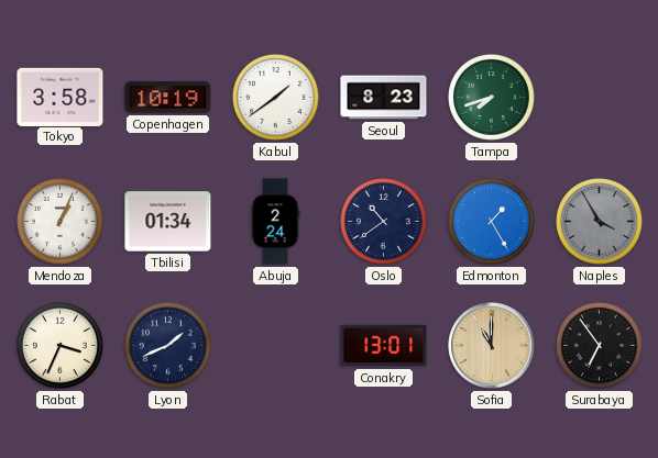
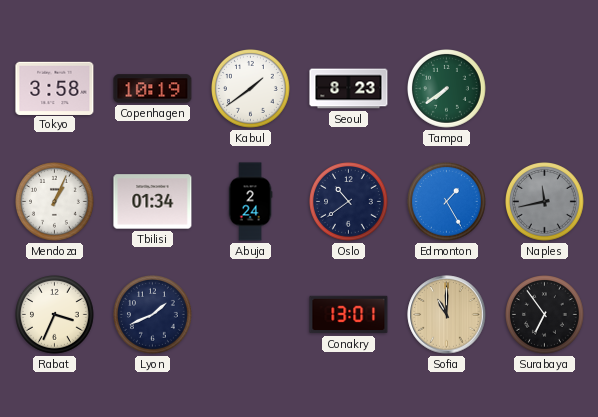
Tampa: 7:42 -> 7:39
Naples: 3:55 -> 11:43
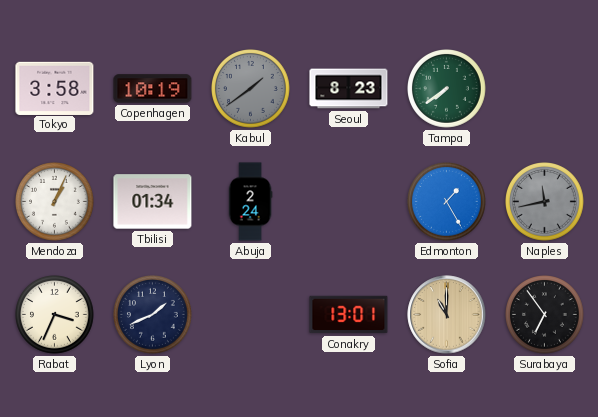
Kabul dial: white -> grey
Oslo: 10:39 -> none
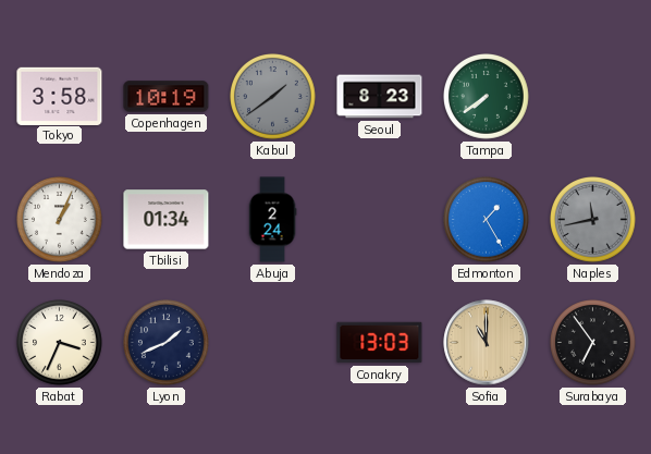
Conakry: 13:01 -> 13:03
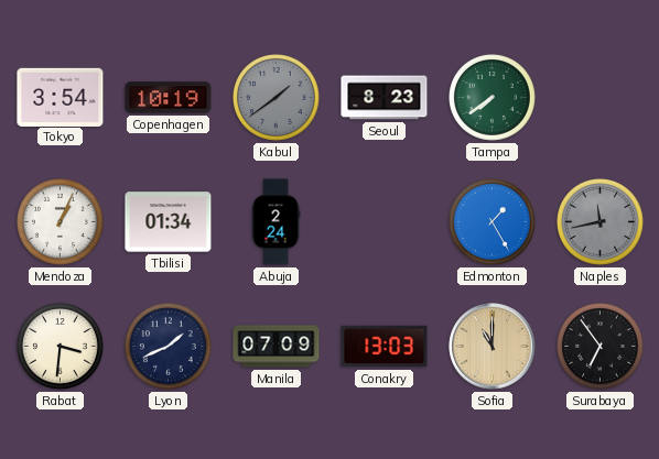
Tokyo: 3:58 -> 3:54
Rabat: 3:34 -> 3:31
Manila: none -> 07:09
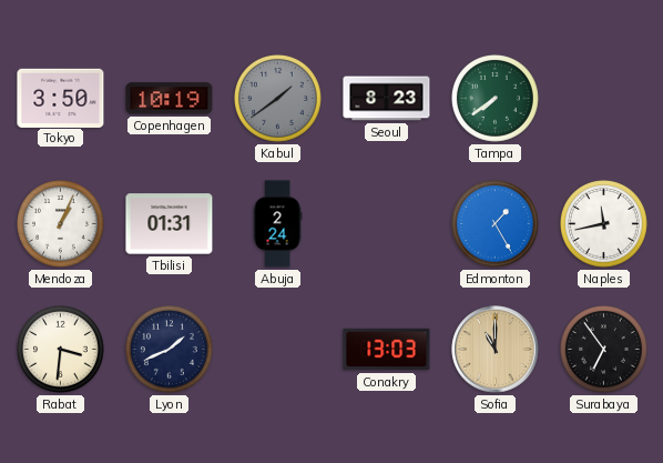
Tokyo: 3:54 -> 3:50
Tbilisi: 01:34 -> 01:31
Naples dial: grey -> white
Manila: 07:09 -> none
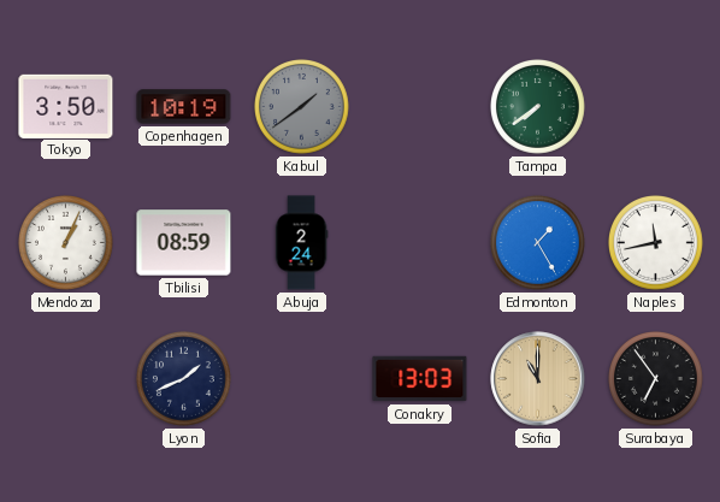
Seoul: 8:23 -> none
Tbilisi: 01:31 -> 08:59
Rabat: 3:31 -> none
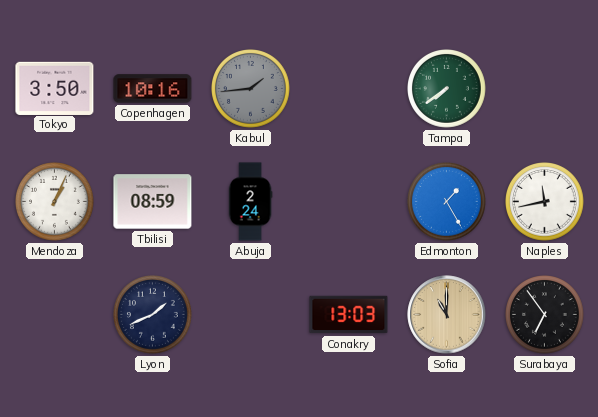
Copenhagen: 10:19 -> 10:16
Kabul: 1:39 -> 1:44
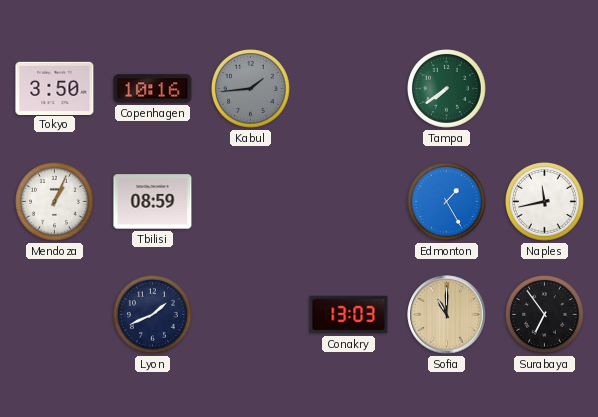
Abuja: 2:24 -> none
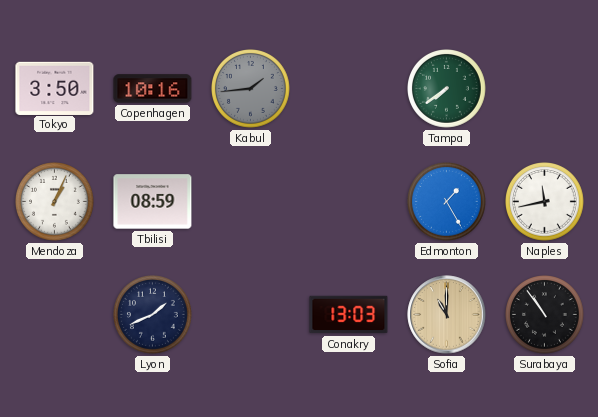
Surabaya: 6:54 -> 10:54
